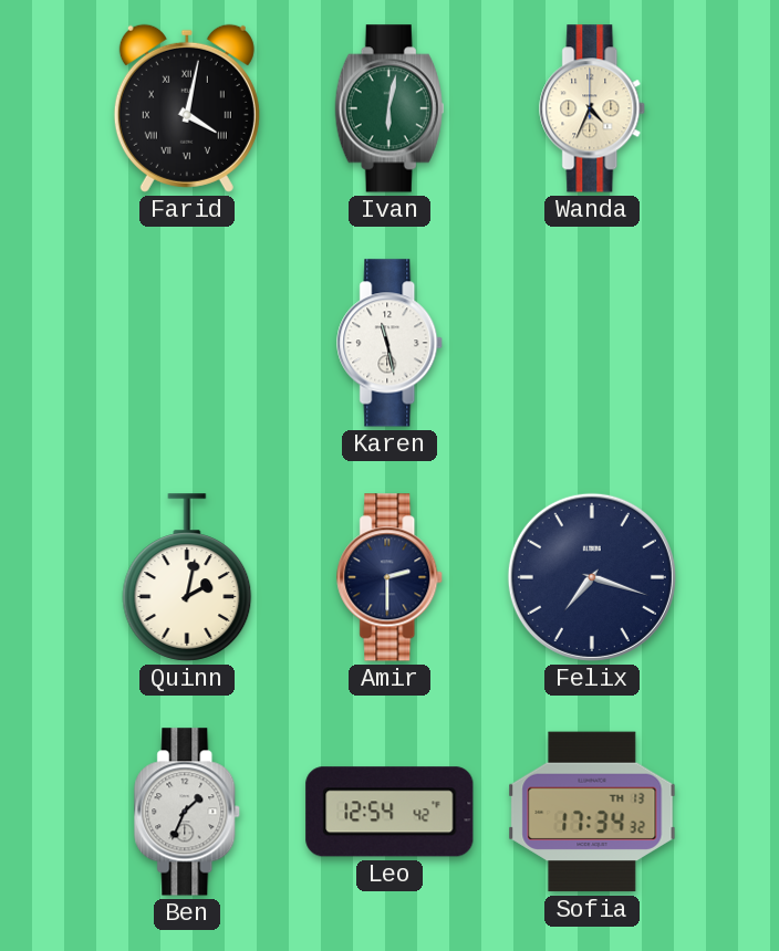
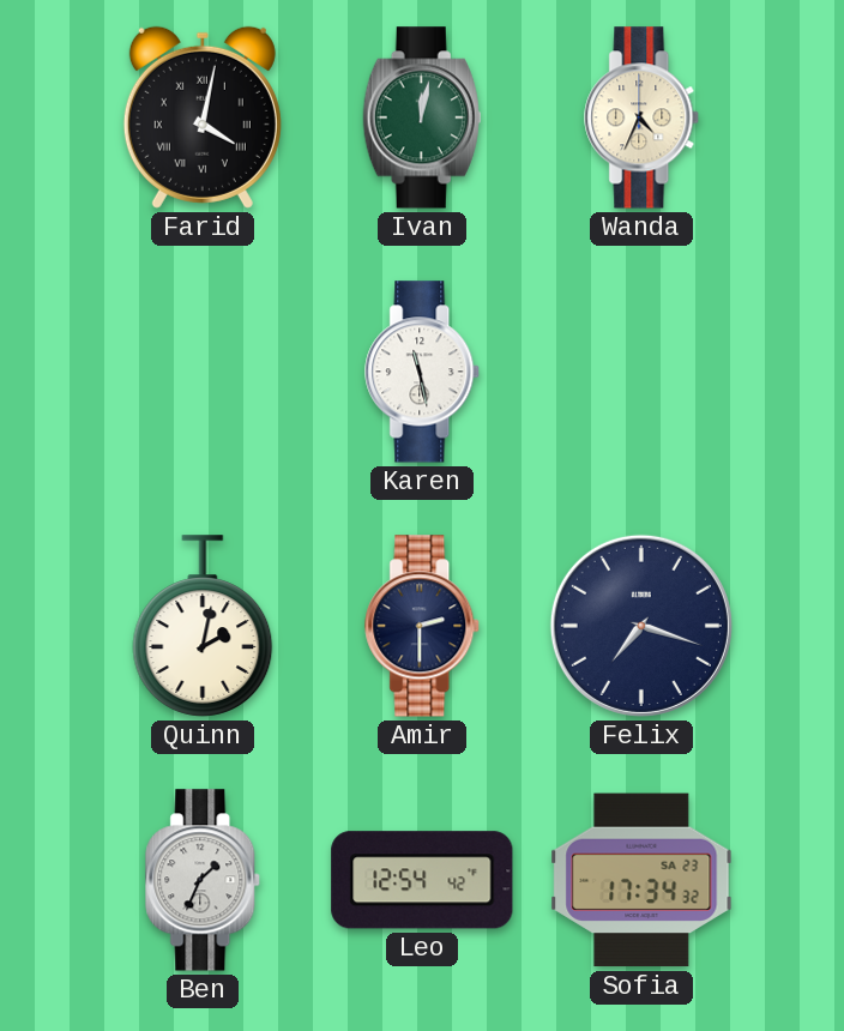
Ivan: 6:02 -> 12:02
Sofia date: TH 13 -> SA 23
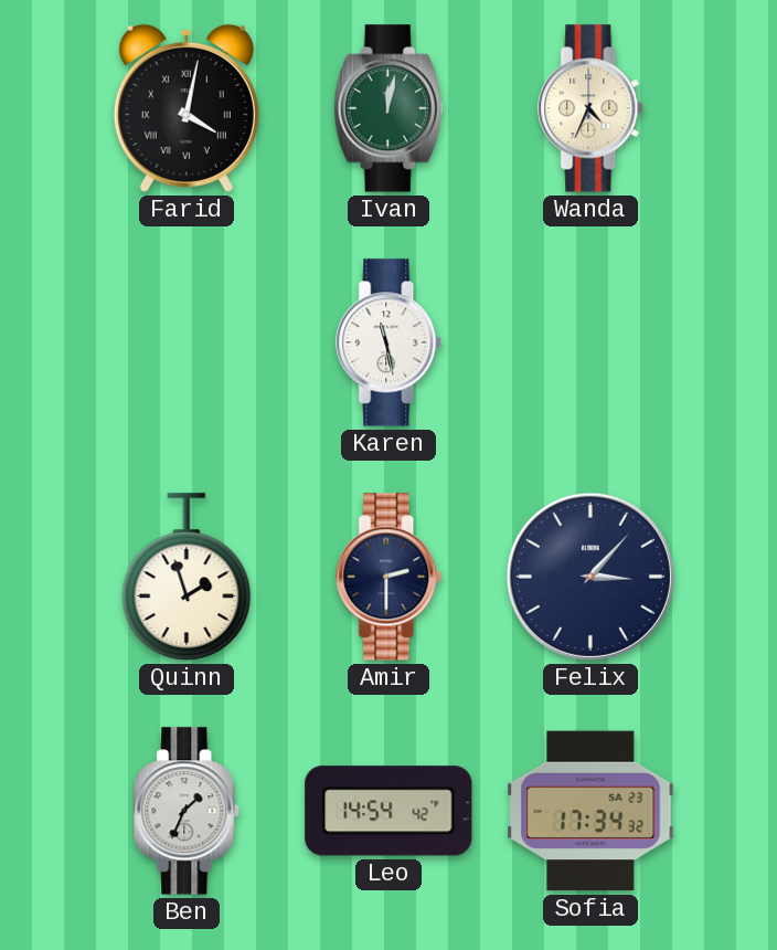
Quinn: 2:02 -> 1:57
Felix: 7:18 -> 3:07
Leo: 12:54 -> 14:54
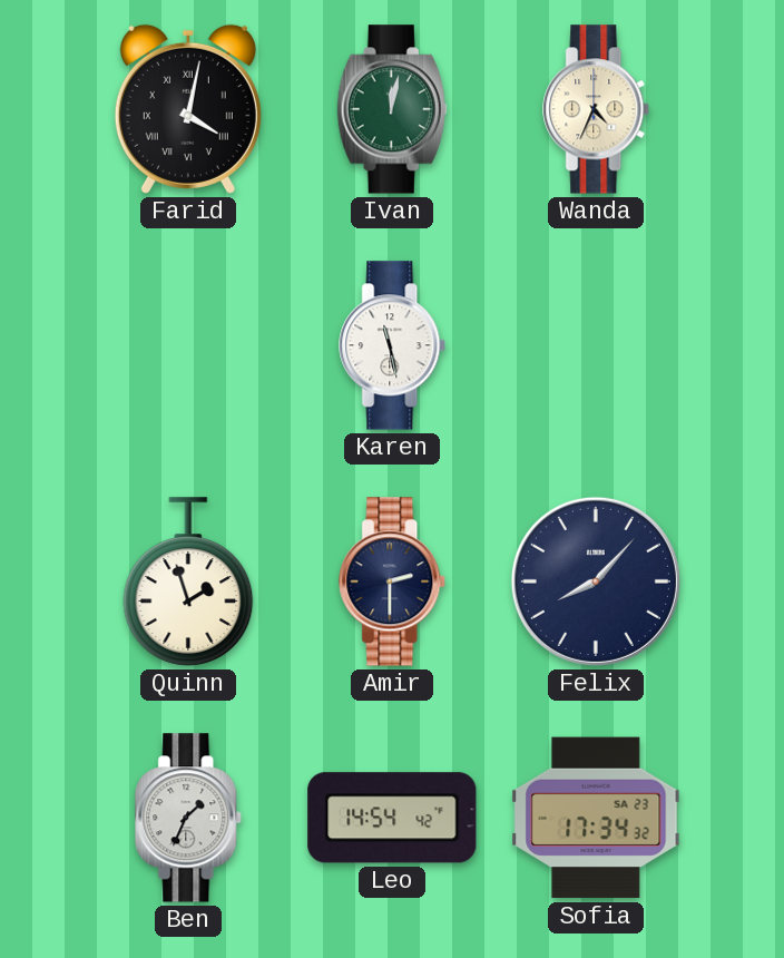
Felix: 3:07 -> 8:07
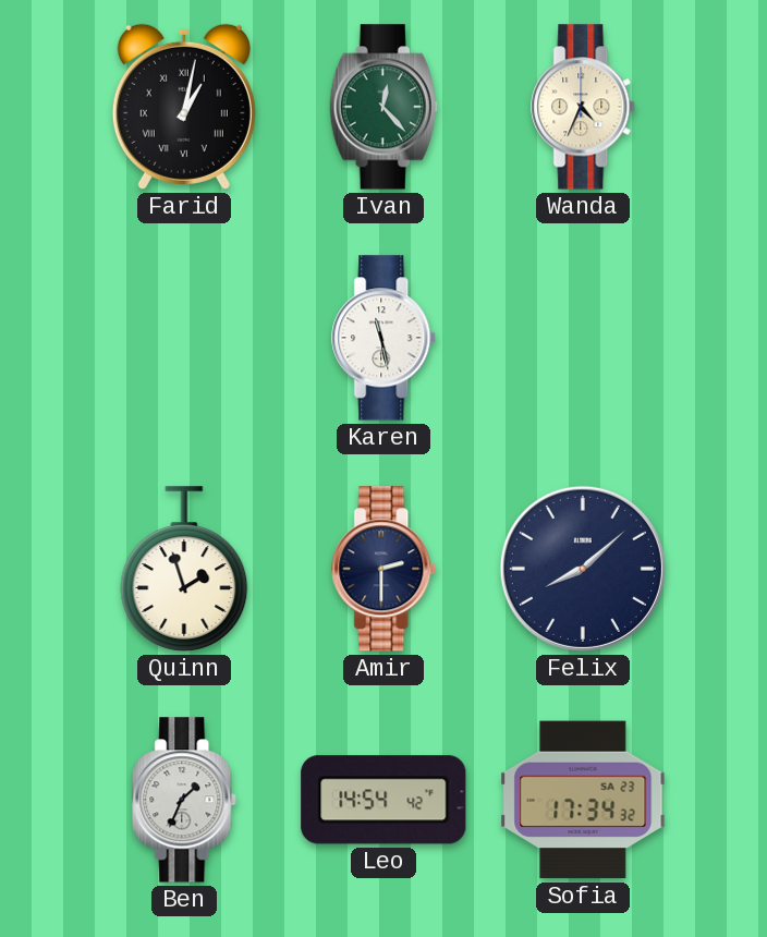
Farid: 4:02 -> 1:02
Ivan: 12:02 -> 12:23
Felix: 8:07 -> 8:08
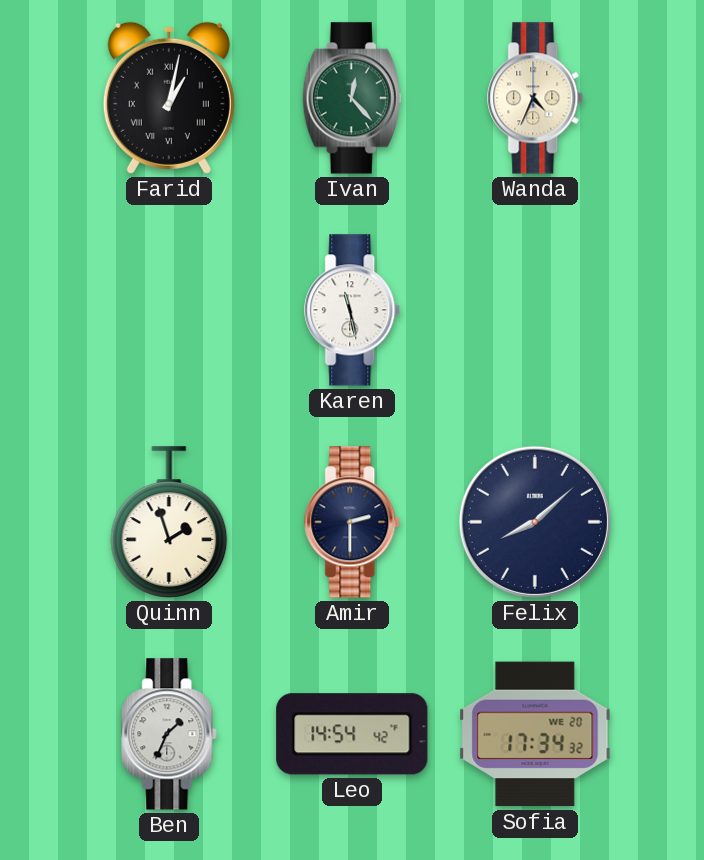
Sofia date: SA 23 -> WE 20
